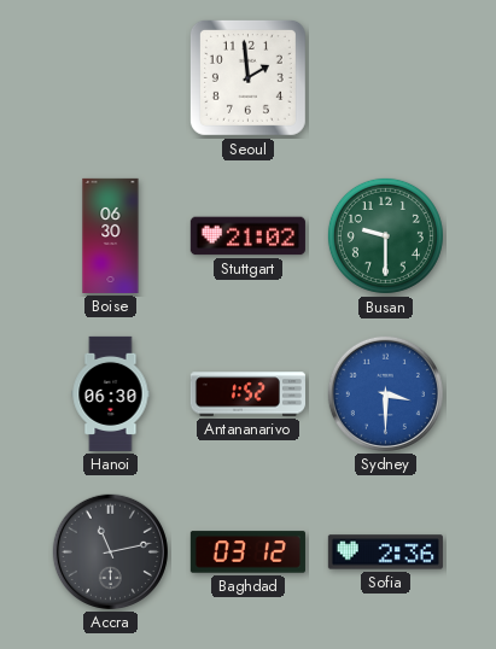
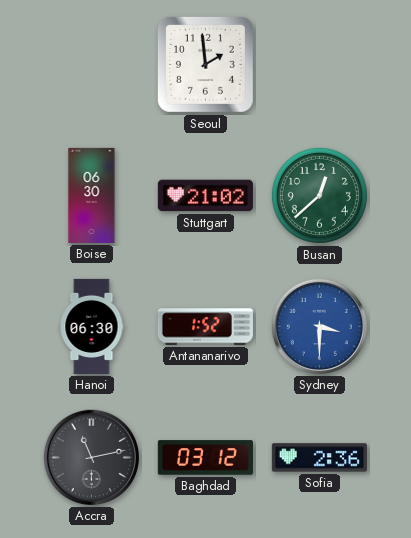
Busan: 9:30 -> 12:38
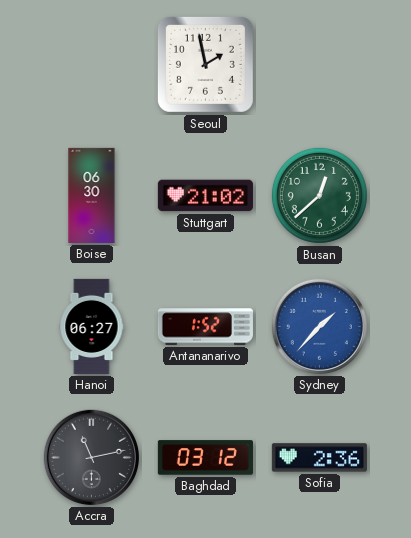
Seoul: 1:59 -> 1:58
Hanoi: 06:30 -> 06:27
Sydney: 3:30 -> 1:37
